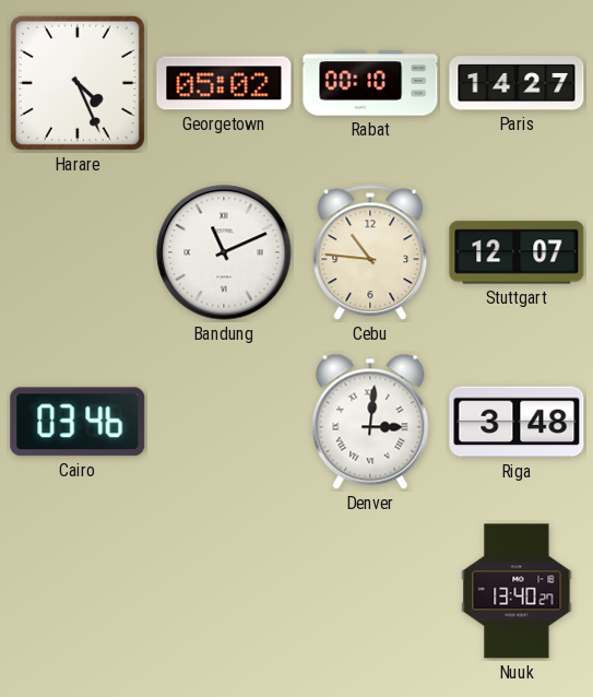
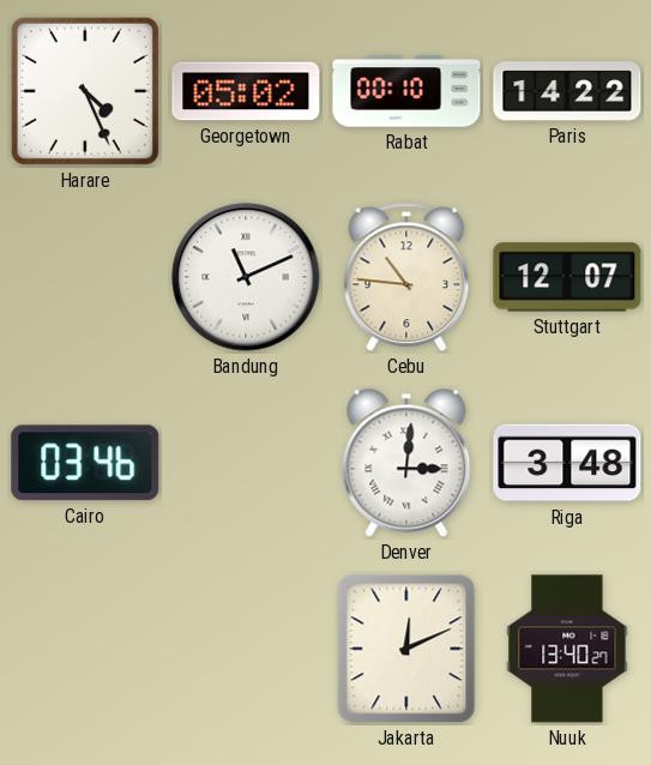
Paris: 14:27 -> 14:22
Jakarta: none -> 12:11
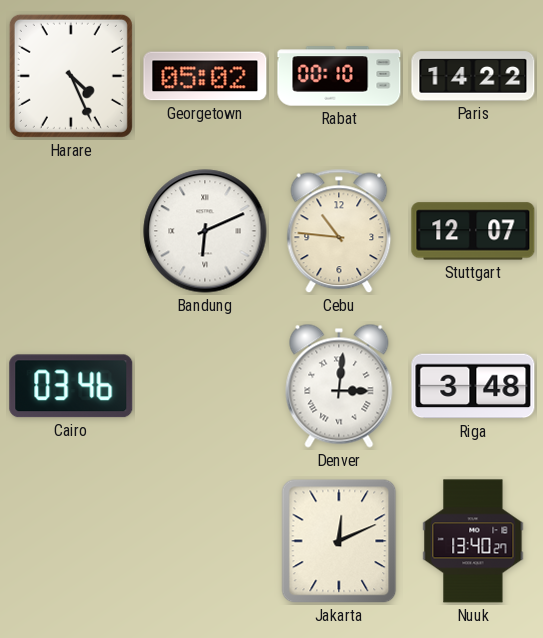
Bandung: 11:11 -> 6:11
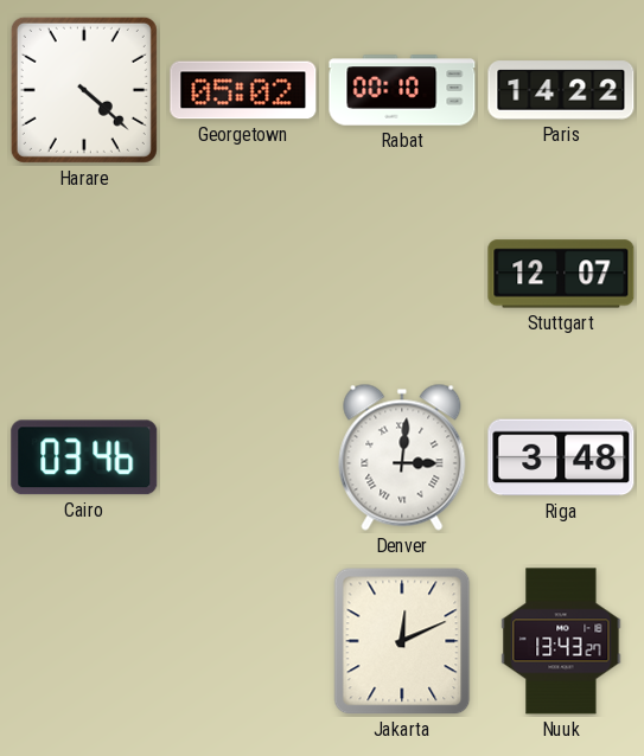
Harare: 4:26 -> 4:22
Bandung: 6:11 -> none
Cebu: 10:46 -> none
Nuuk: 13:40 -> 13:43
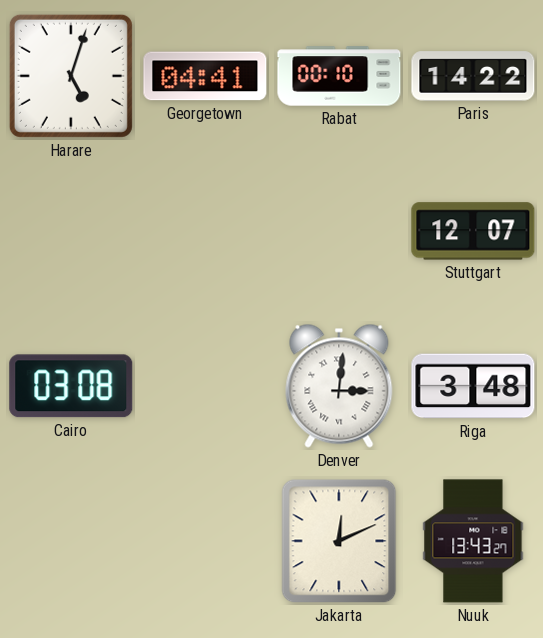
Harare: 4:22 -> 5:03
Georgetown: 05:02 -> 04:41
Cairo: 03:46 -> 03:08
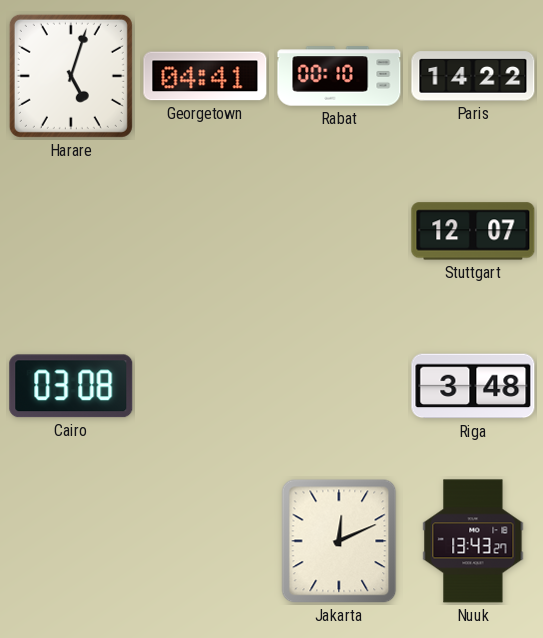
Denver: 3:01 -> none
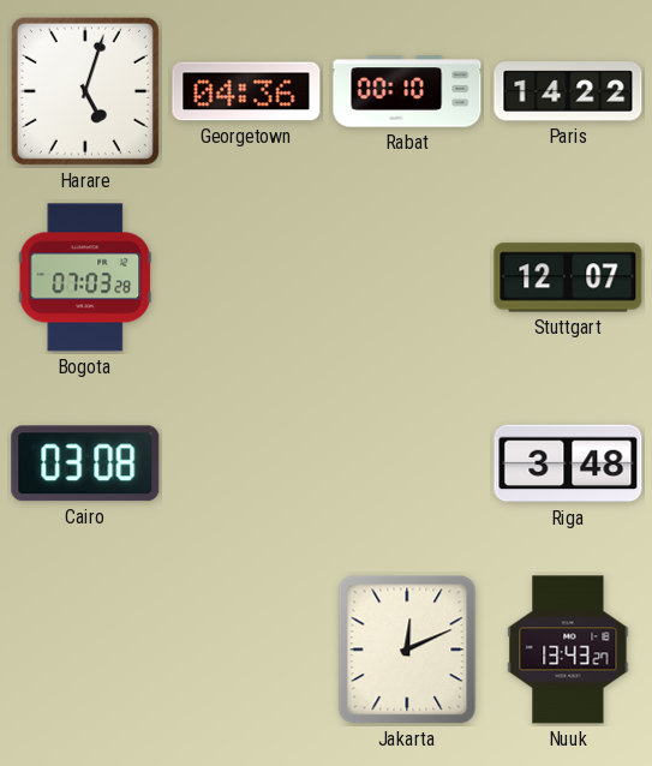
Georgetown: 04:41 -> 04:36
Bogota: none -> 07:03
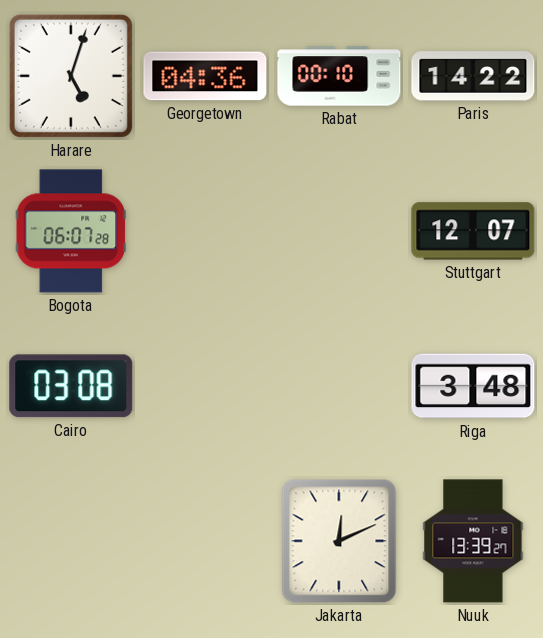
Bogota: 07:03 -> 06:07
Nuuk: 13:43 -> 13:39
